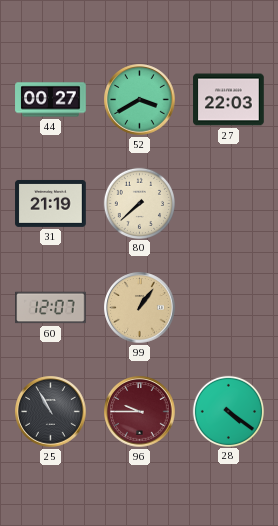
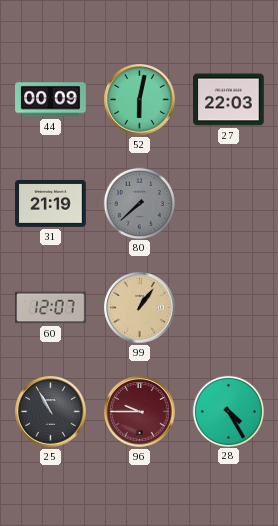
44: 00:27 -> 00:09
52: 3:40 -> 6:02
80 dial: cream -> grey
28: 4:21 -> 4:25
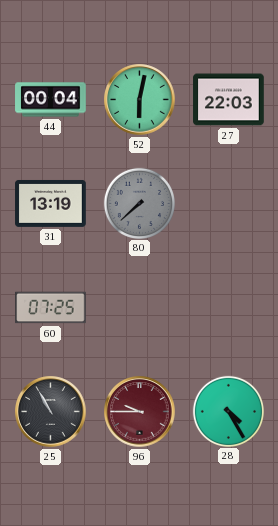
44: 00:09 -> 00:04
31: 21:19 -> 13:19
60: 12:07 -> 07:25
99: 1:06 -> none
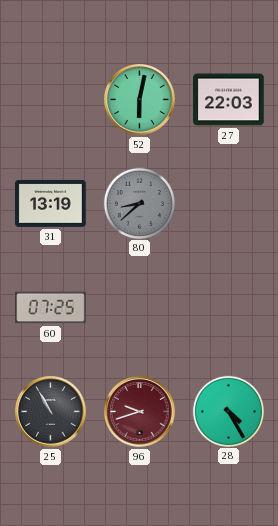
44: 00:04 -> none
80: 7:38 -> 8:38
96: 9:45 -> 9:42
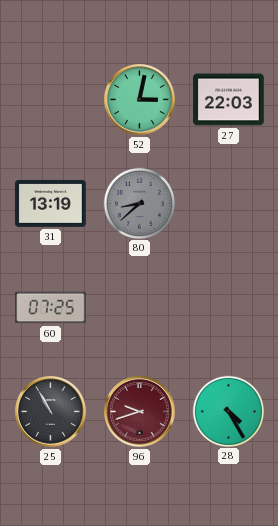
52: 6:02 -> 3:02
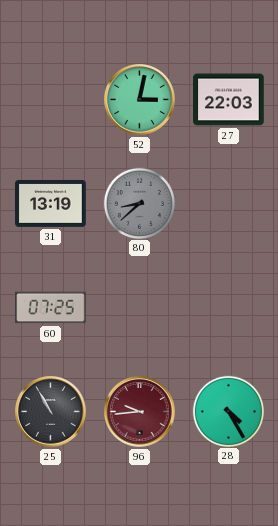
96: 9:42 -> 9:44
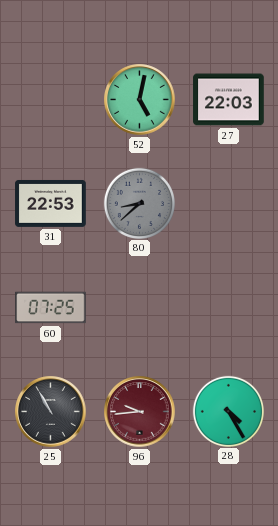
52: 3:02 -> 5:02
31: 13:19 -> 22:53
